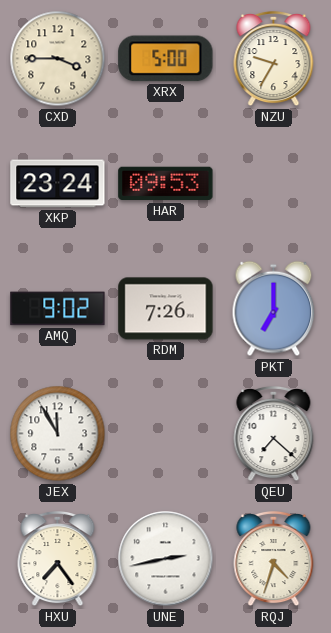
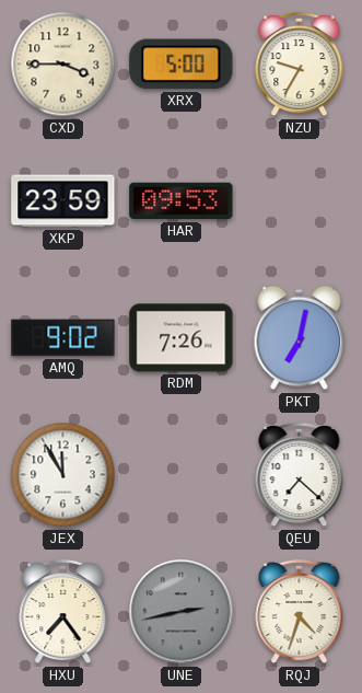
XKP: 23:24 -> 23:59
PKT: 7:00 -> 7:02
UNE dial: white -> grey
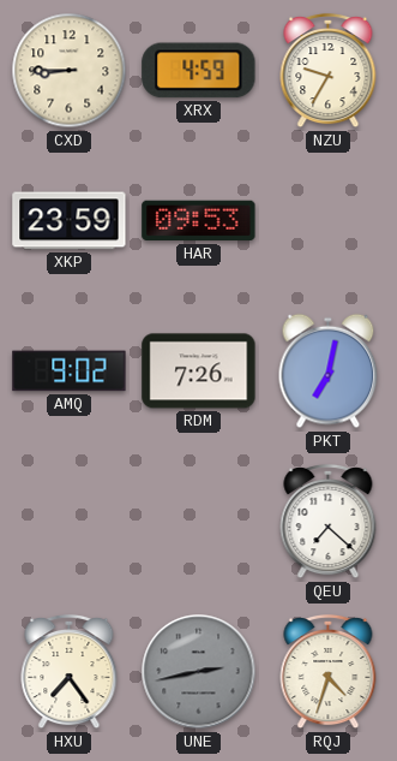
CXD: 3:45 -> 8:45
XRX: 5:00 -> 4:59
JEX: 11:55 -> none
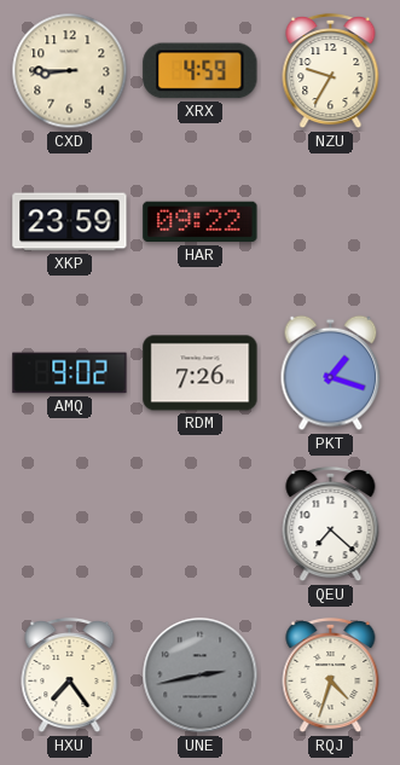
HAR: 09:53 -> 09:22
PKT: 7:02 -> 1:18
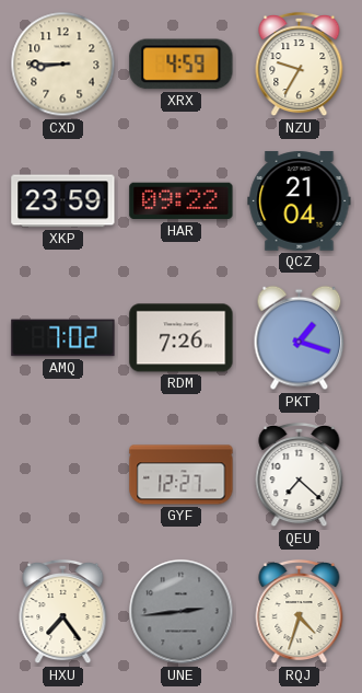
QCZ: none -> 21:04
AMQ: 9:02 -> 7:02
GYF: none -> 12:27
UNE: 2:43 -> 2:44
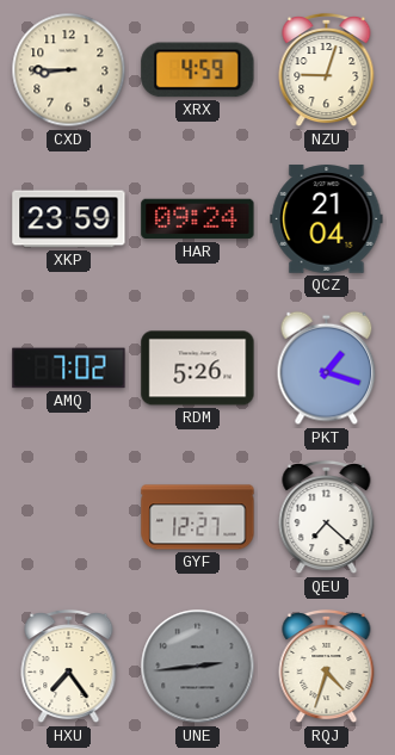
NZU: 9:35 -> 9:03
HAR: 09:22 -> 09:24
RDM: 7:26 -> 5:26
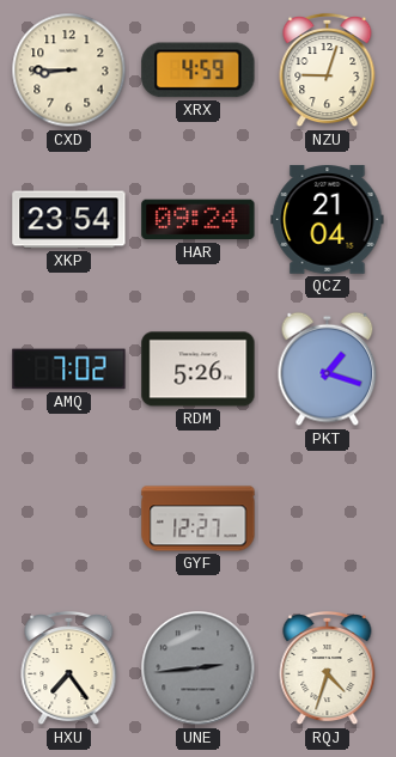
XKP: 23:59 -> 23:54
QEU: 7:22 -> none
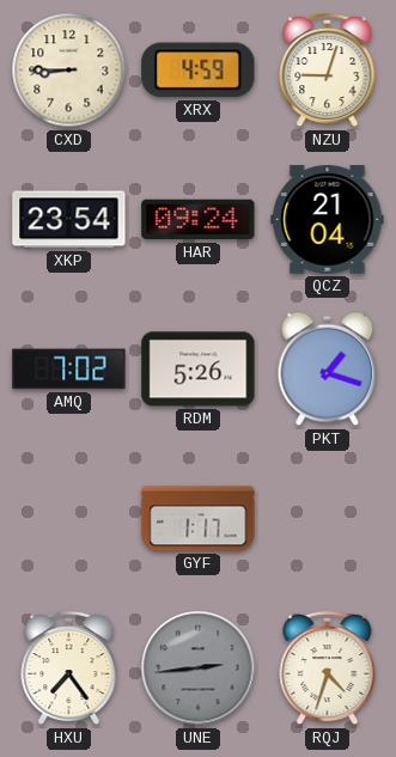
GYF: 12:27 -> 1:17
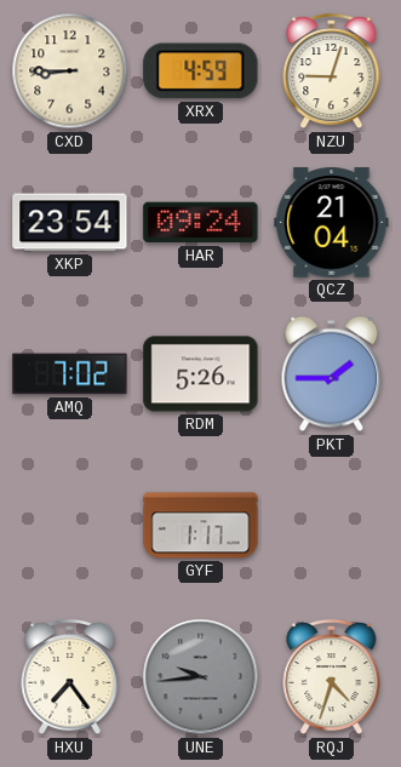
PKT: 1:18 -> 1:45
UNE: 2:44 -> 9:44
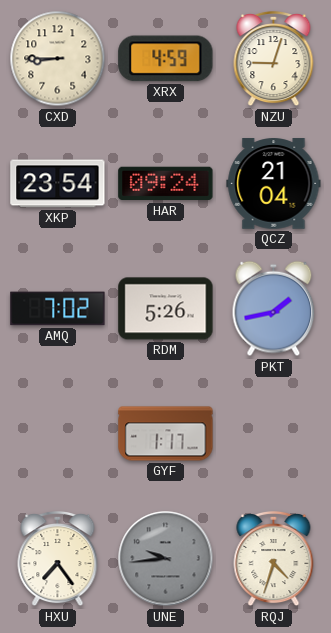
PKT: 1:45 -> 1:43
